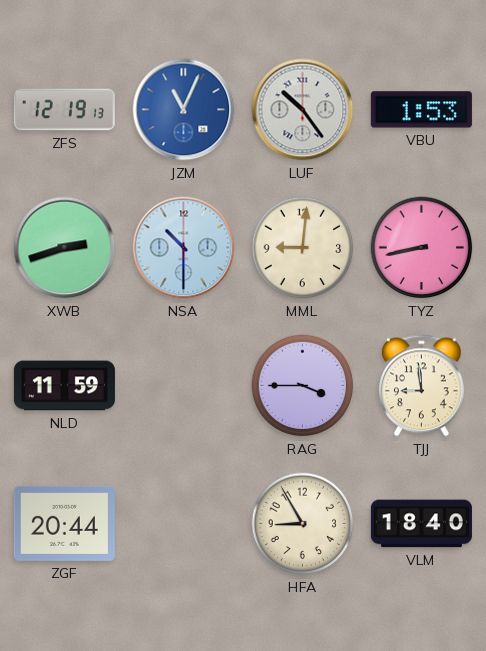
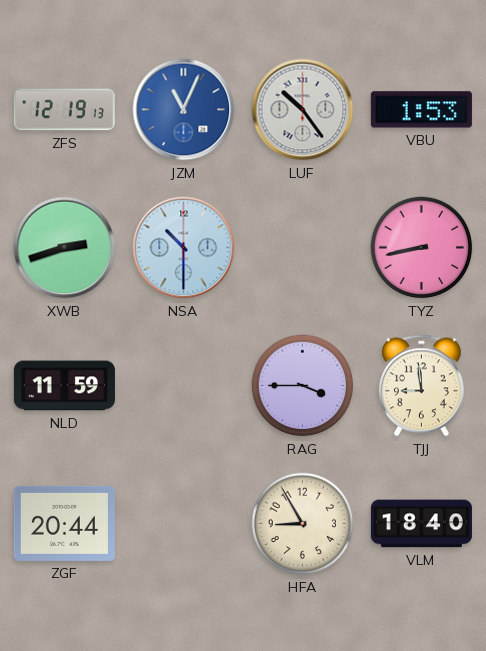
MML: 9:01 -> none
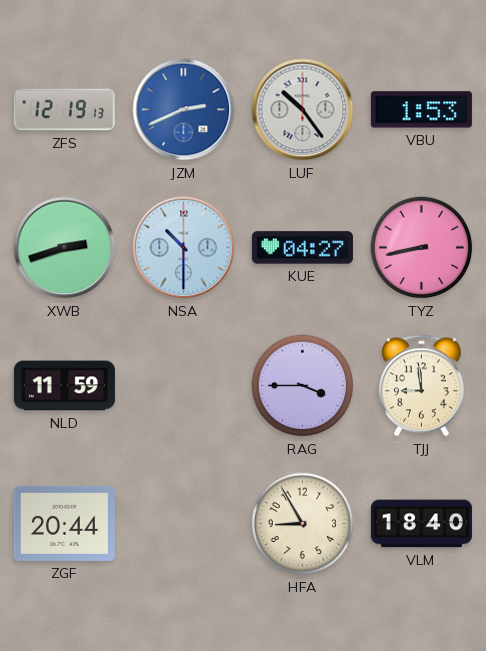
JZM: 11:04 -> 2:41
KUE: none -> 04:27
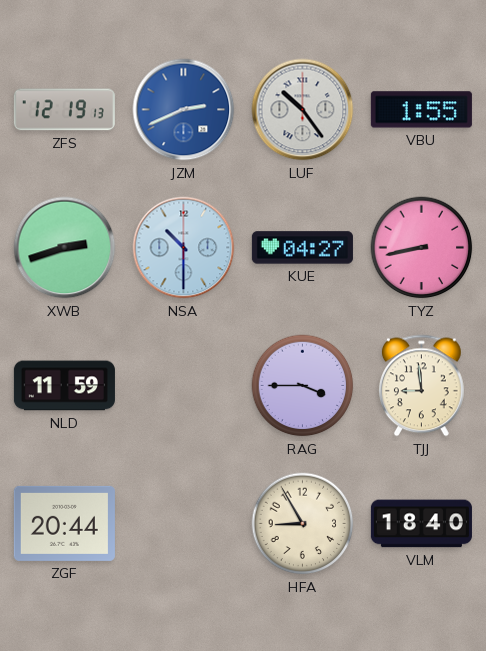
VBU: 1:53 -> 1:55
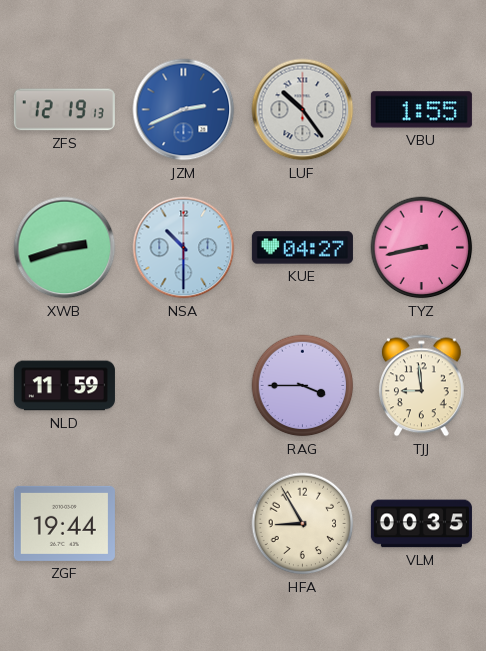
ZGF: 20:44 -> 19:44
VLM: 18:40 -> 00:35
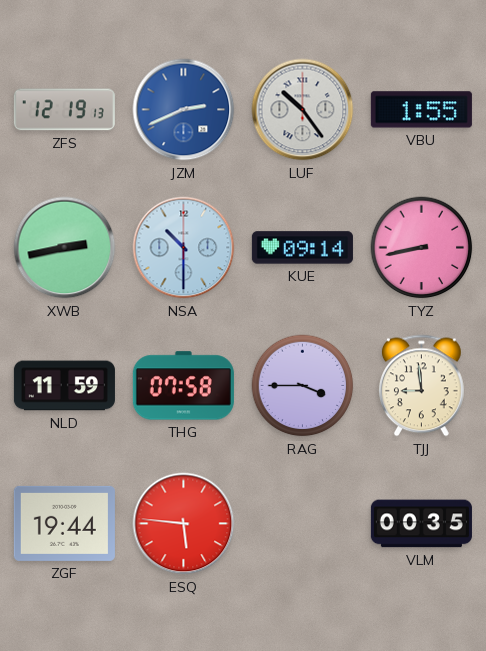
XWB: 2:42 -> 2:43
KUE: 04:27 -> 09:14
THG: none -> 07:58
ESQ: none -> 5:46
HFA: 8:55 -> none
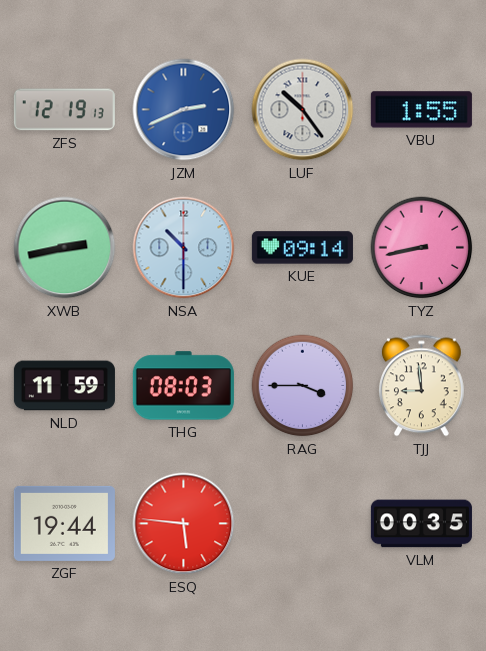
THG: 07:58 -> 08:03
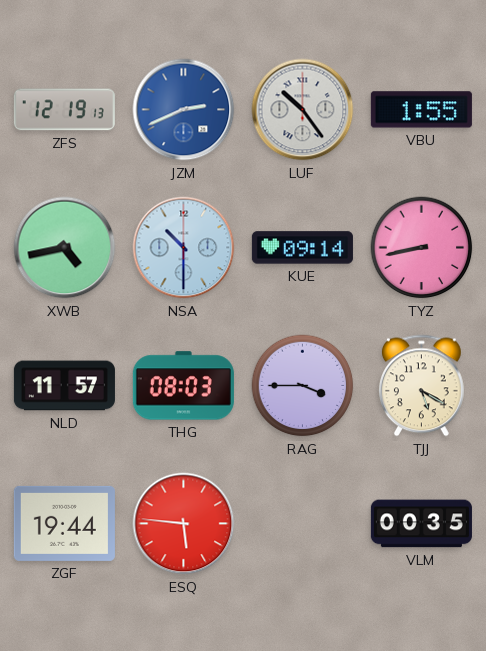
XWB: 2:43 -> 4:43
NLD: 11:59 -> 11:57
TJJ: 8:59 -> 5:20
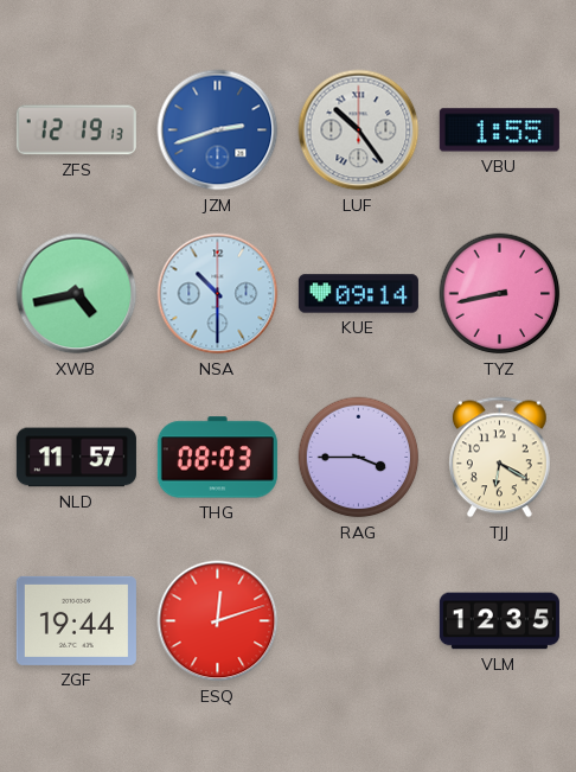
JZM: 2:41 -> 2:42
TJJ: 5:20 -> 6:20
ESQ: 5:46 -> 12:12
VLM: 00:35 -> 12:35
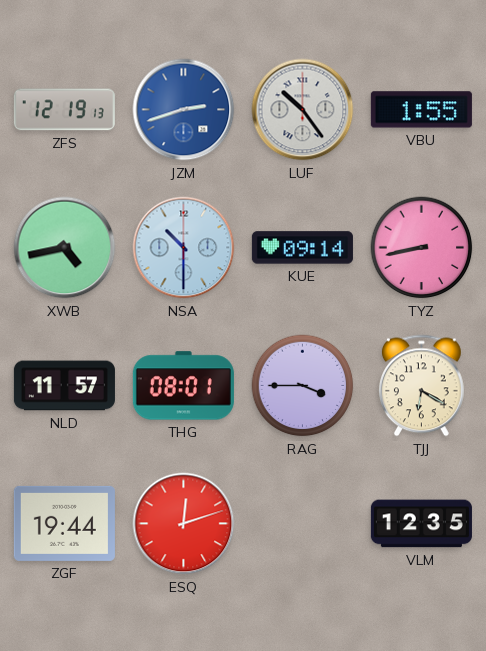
THG: 08:03 -> 08:01
